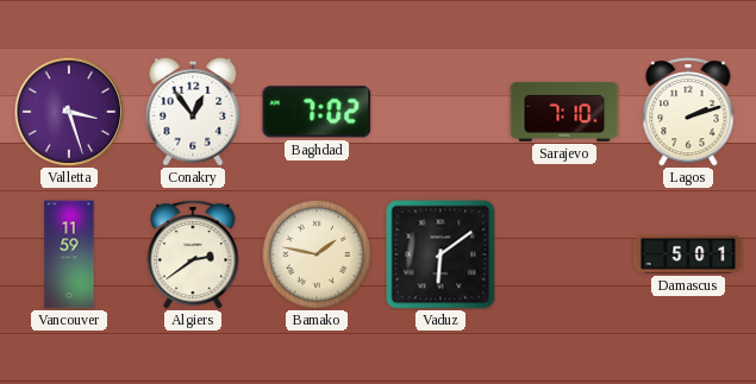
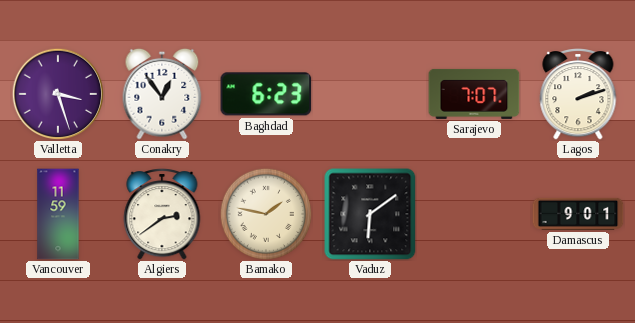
Baghdad: 7:02 -> 6:23
Sarajevo: 7:10 -> 7:07
Damascus: 5:01 -> 9:01
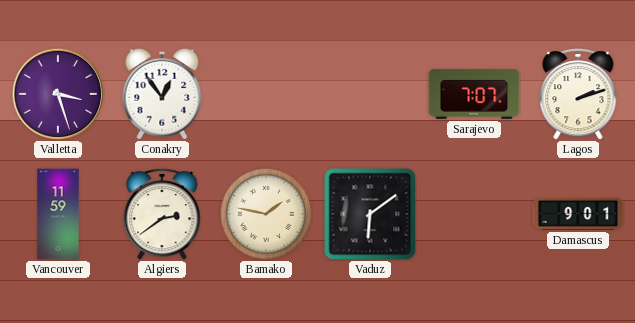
Baghdad: 6:23 -> none
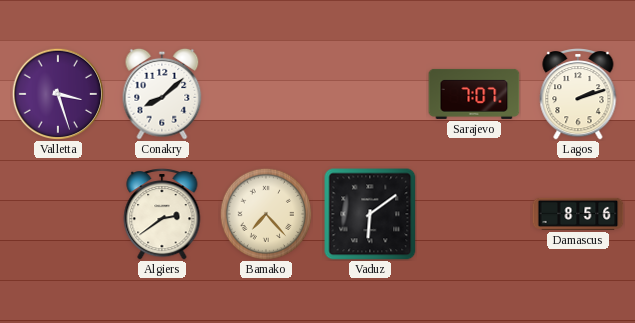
Conakry: 12:54 -> 8:08
Vancouver: 11:59 -> none
Bamako: 1:47 -> 7:23
Damascus: 9:01 -> 8:56
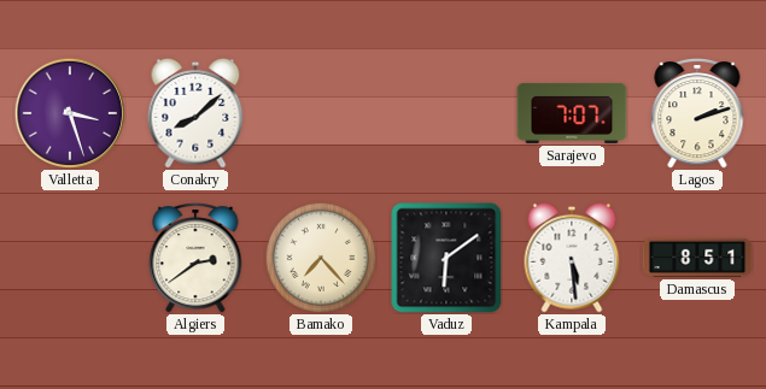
Kampala: none -> 5:29
Damascus: 8:56 -> 8:51
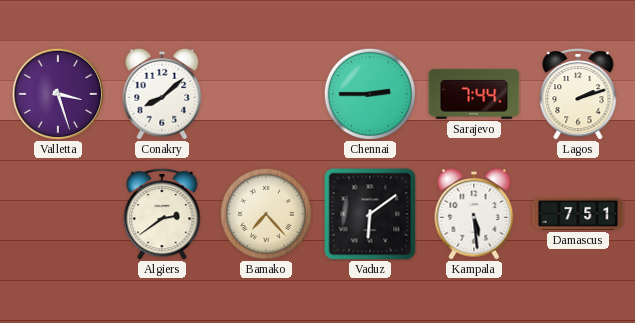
Chennai: none -> 2:45
Sarajevo: 7:07 -> 7:44
Damascus: 8:51 -> 7:51
